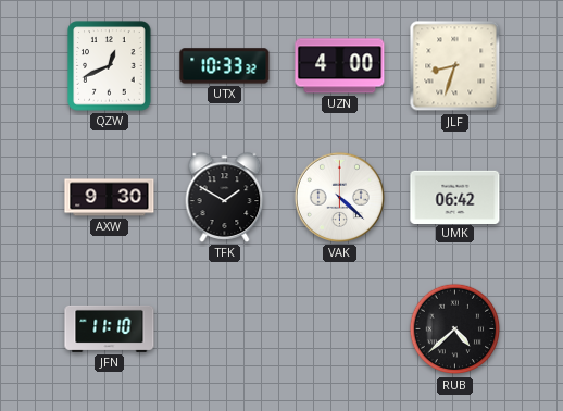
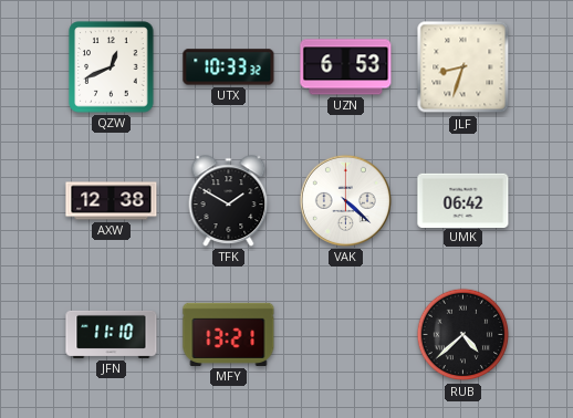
UZN: 4:00 -> 6:53
AXW: 9:30 -> 12:38
MFY: none -> 13:21
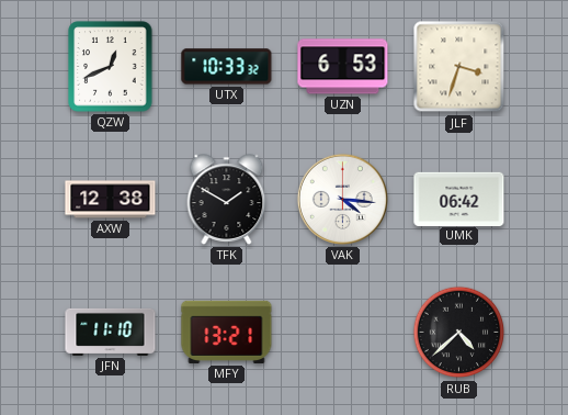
JLF: 8:33 -> 3:33
VAK: 4:22 -> 4:16
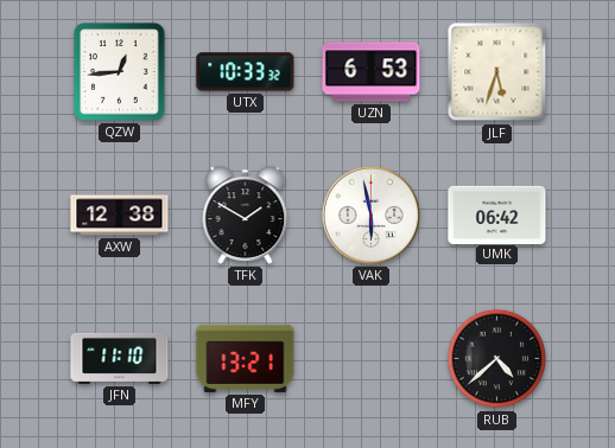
QZW: 12:41 -> 12:44
JLF: 3:33 -> 5:33
VAK: 4:16 -> 5:58
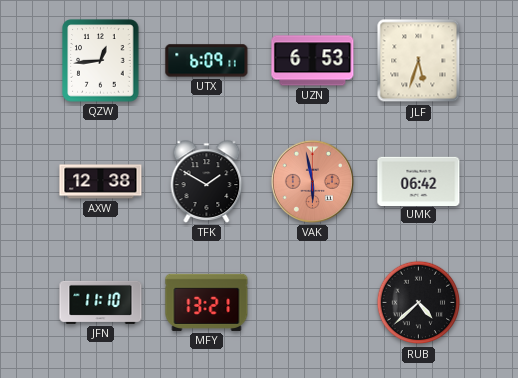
UTX: 10:33 -> 6:09
VAK dial: white -> salmon
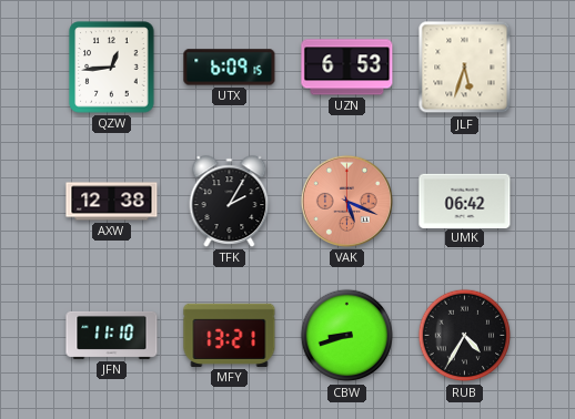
UTX: 6:09:11 -> 6:09:15
TFK: 1:50 -> 2:05
VAK: 5:58 -> 5:19
CBW: none -> 8:42
RUB: 4:38 -> 4:35
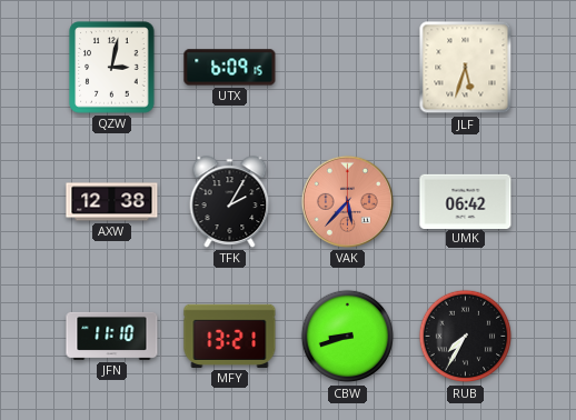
QZW: 12:44 -> 3:02
UZN: 6:53 -> none
VAK: 5:19 -> 5:37
RUB: 4:35 -> 7:35
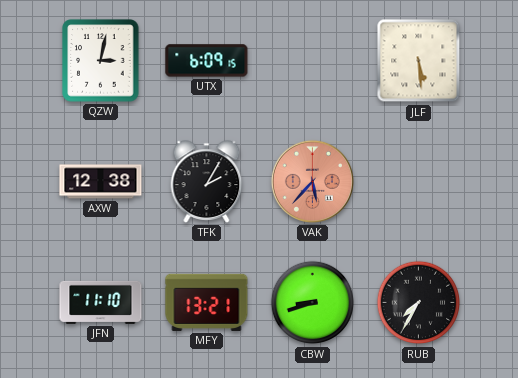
JLF: 5:33 -> 5:29
UMK: 06:42 -> none
